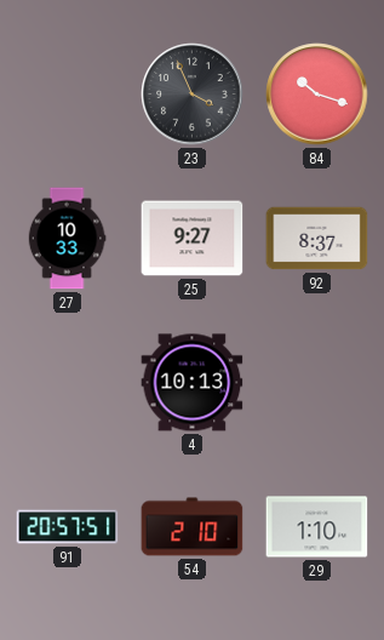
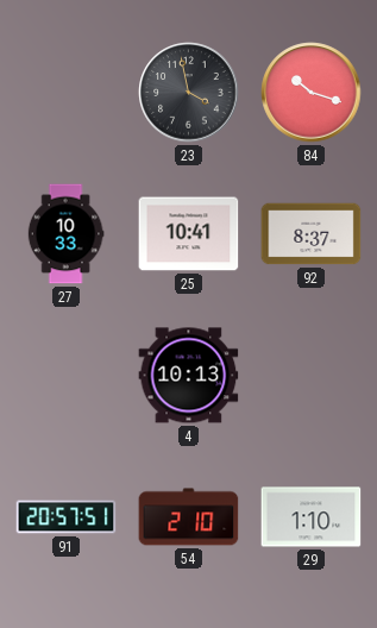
23: 3:56 -> 3:58
25: 9:27 -> 10:41
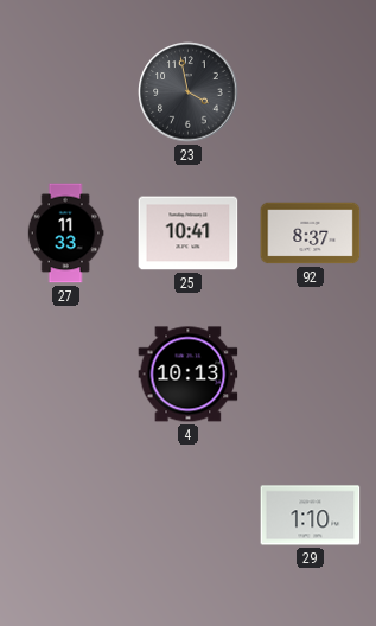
84: 10:18 -> none
27: 10:33 -> 11:33
91: 20:57 -> none
54: 2:10 -> none
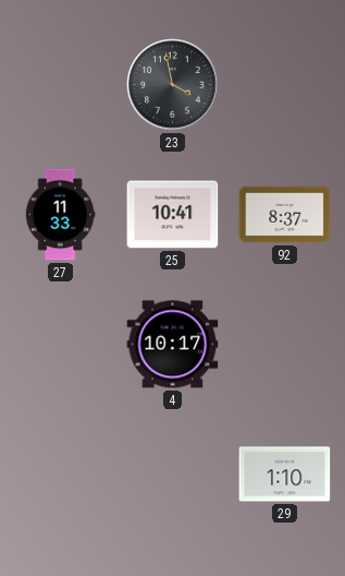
4: 10:13 -> 10:17
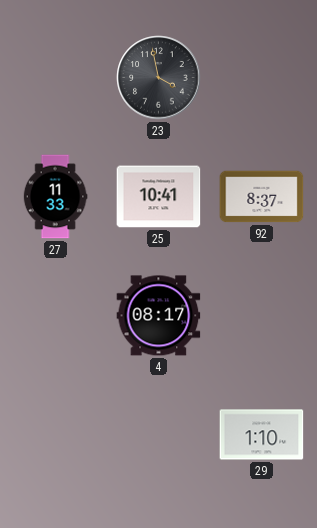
4: 10:17 -> 08:17
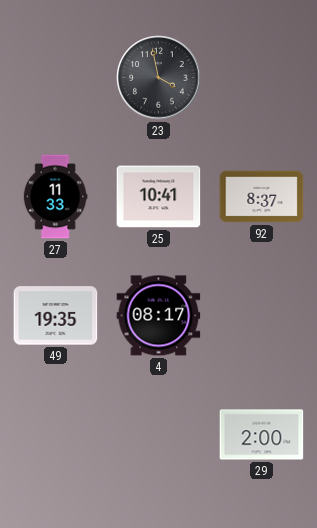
49: none -> 19:35
29: 1:10 -> 2:00
